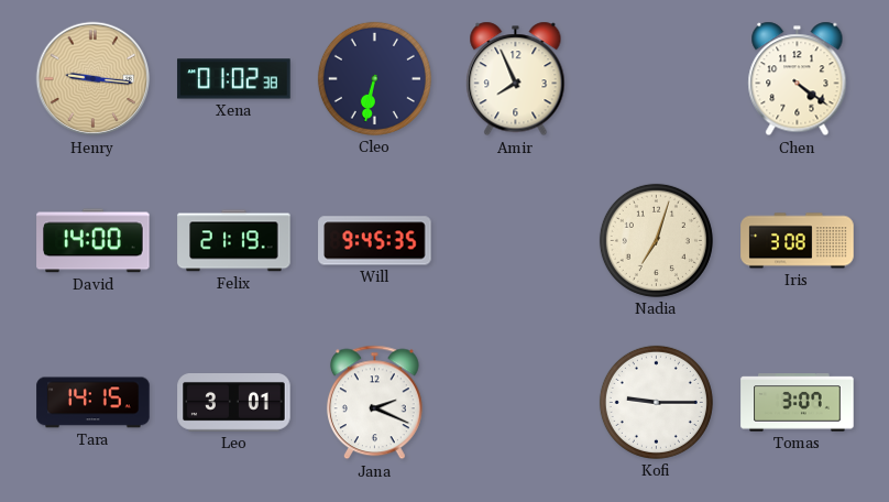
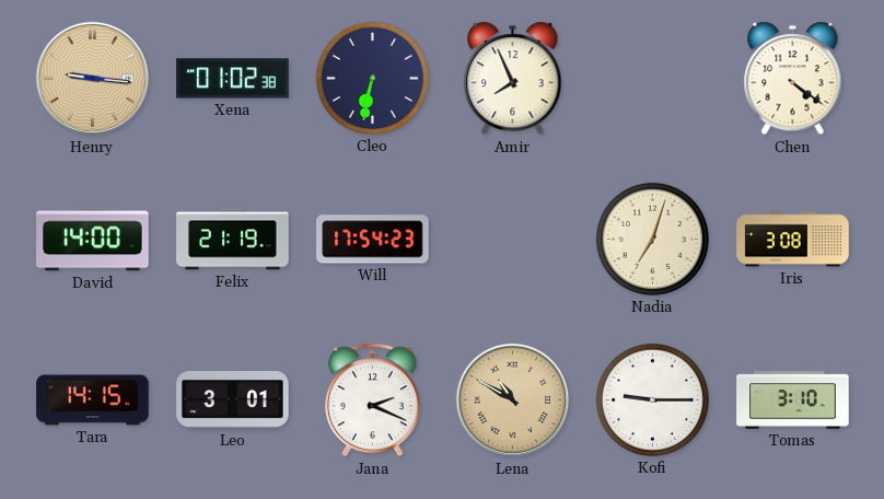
Will: 9:45 -> 17:54
Lena: none -> 10:50
Tomas: 3:07 -> 3:10
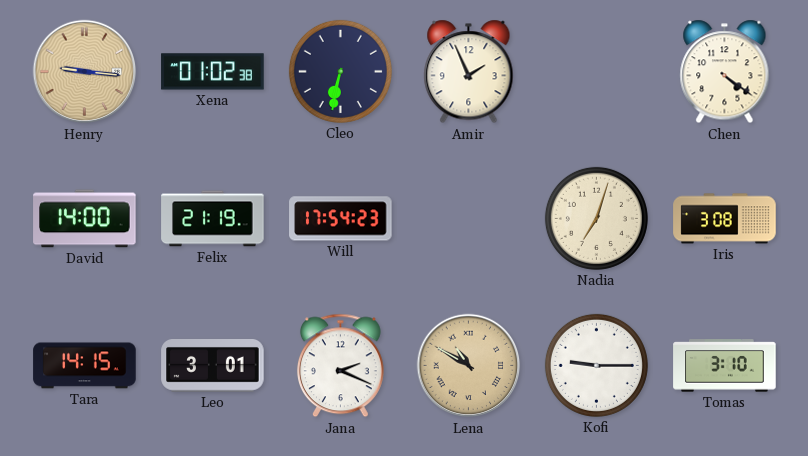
Amir: 7:56 -> 1:56
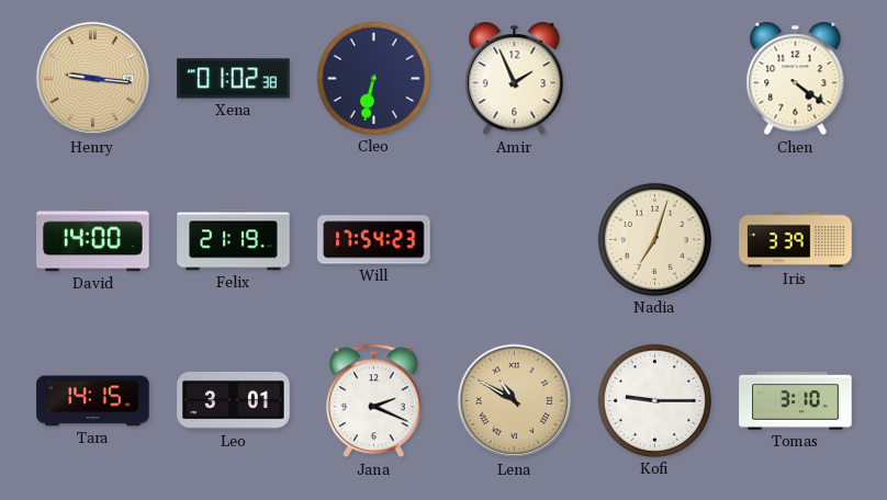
Iris: 3:08 -> 3:39
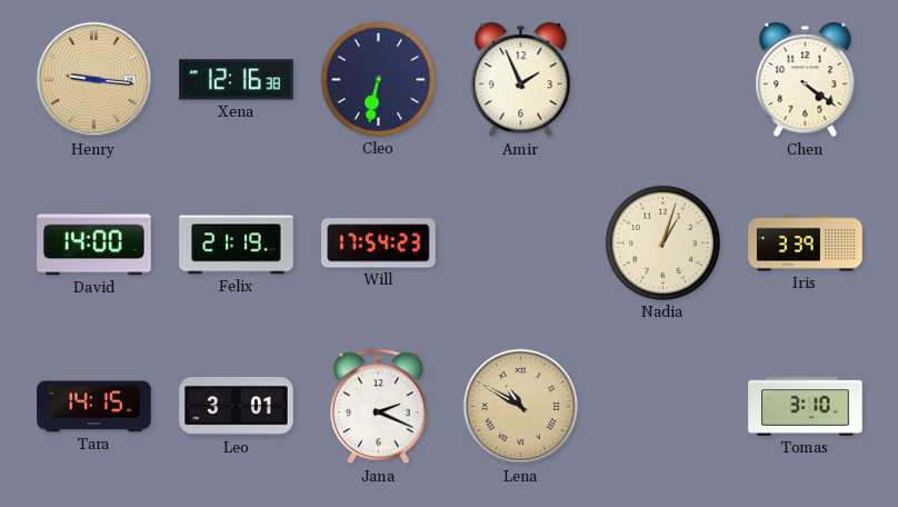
Xena: 01:02 -> 12:16
Nadia: 7:03 -> 1:03
Kofi: 9:15 -> none
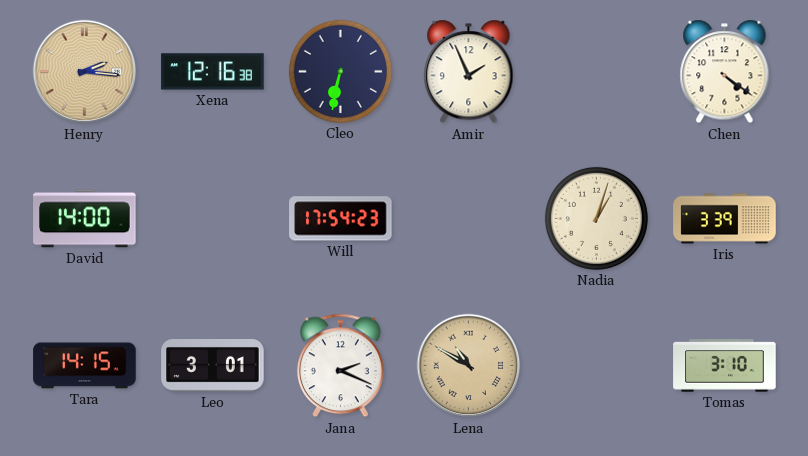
Henry: 9:16 -> 2:16
Felix: 21:19 -> none
